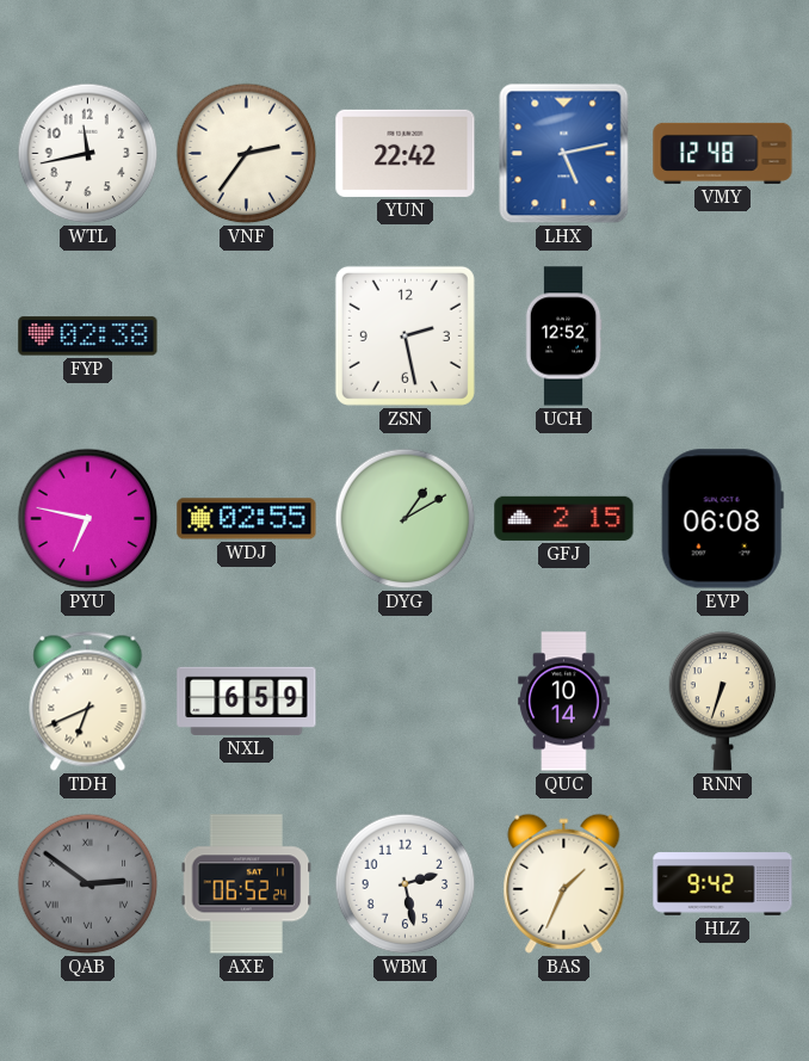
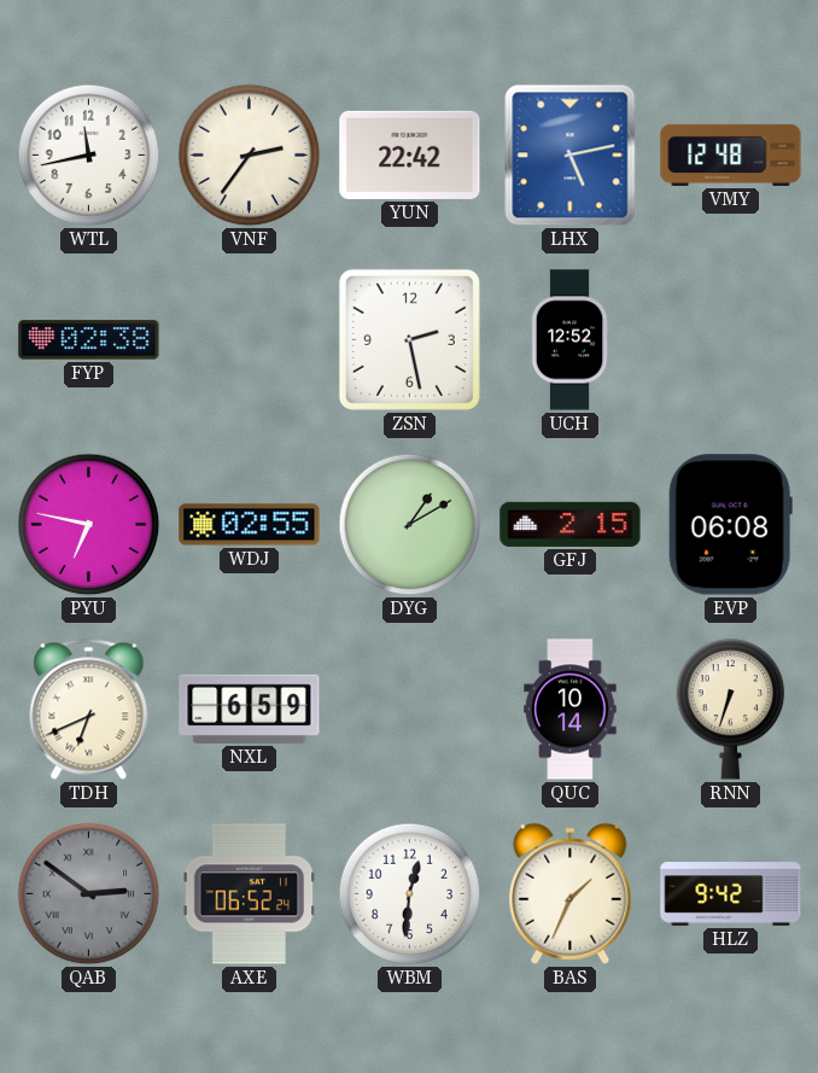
WBM: 2:28 -> 12:31
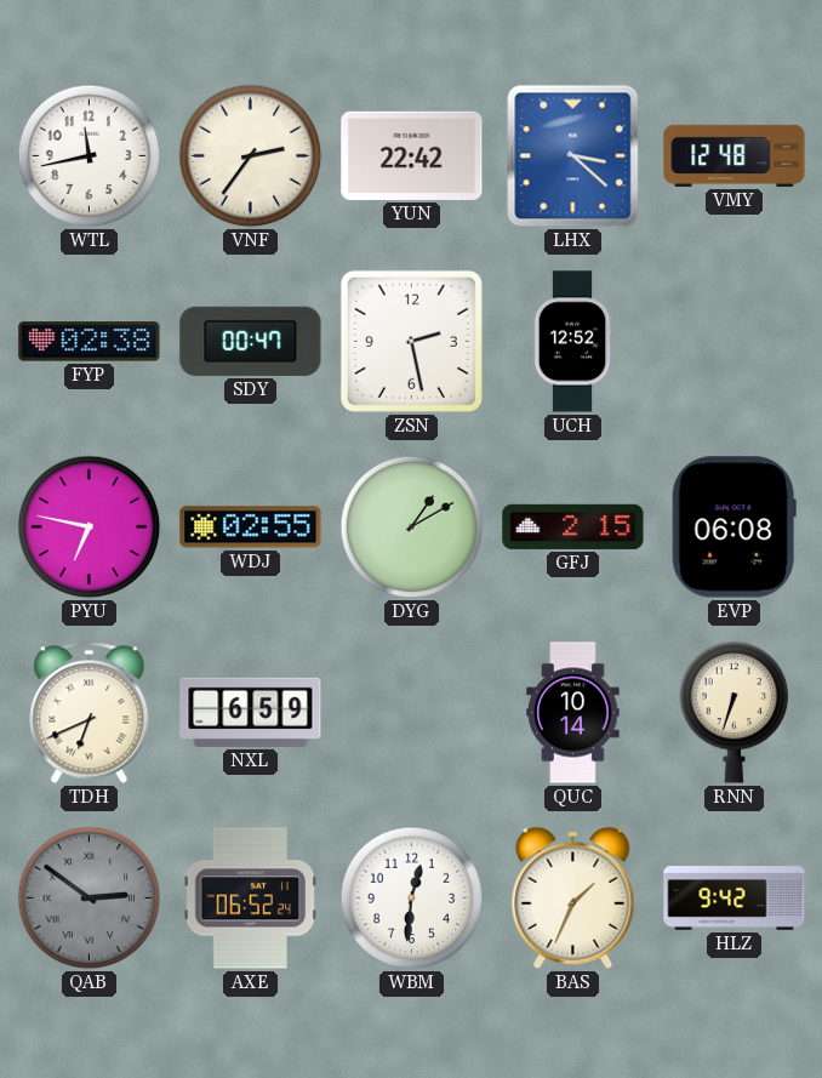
LHX: 5:13 -> 3:22
SDY: none -> 00:47
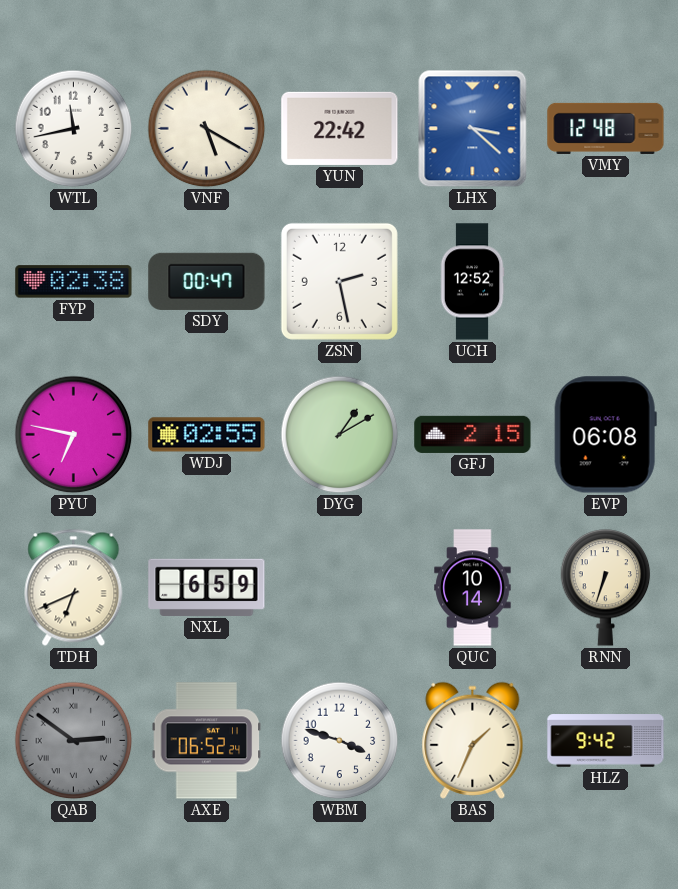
VNF: 2:36 -> 5:20
WBM: 12:31 -> 3:48
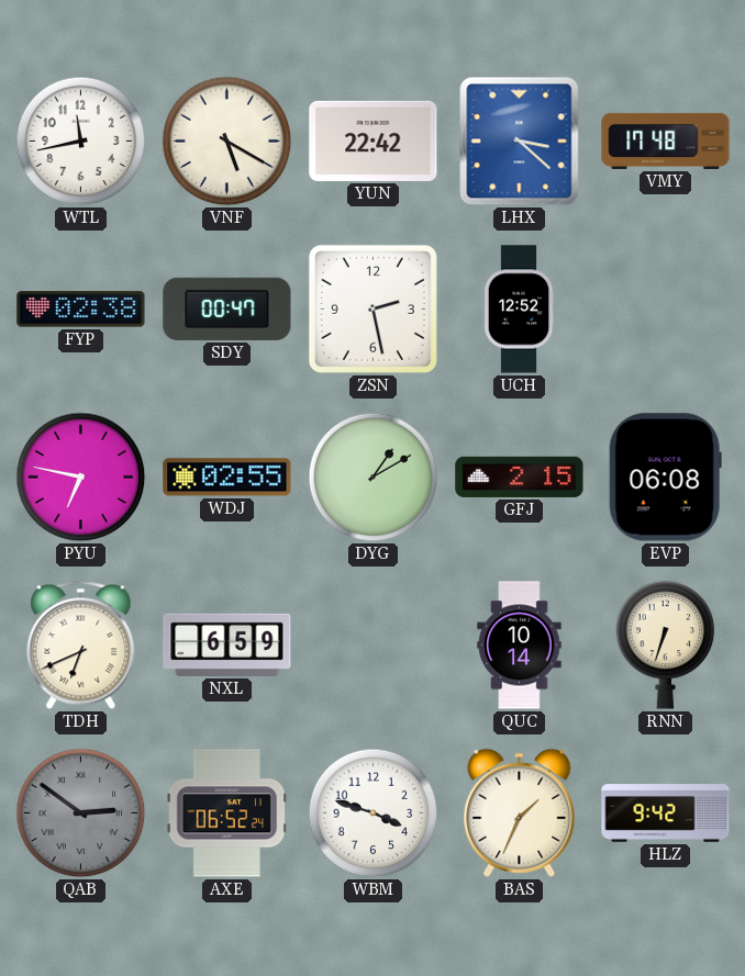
VMY: 12:48 -> 17:48
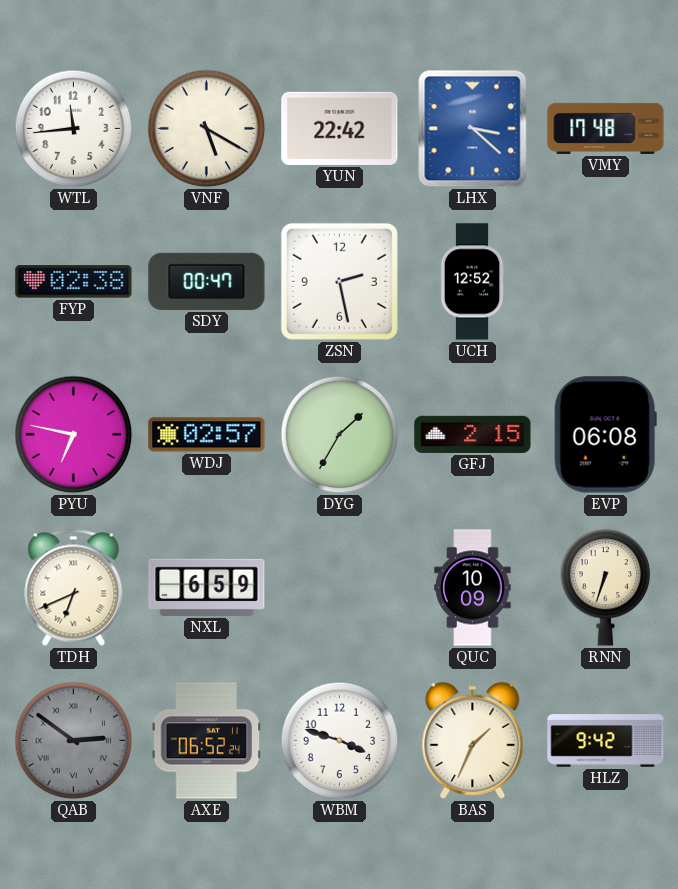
WTL: 11:43 -> 11:44
WDJ: 02:55 -> 02:57
DYG: 1:10 -> 1:35
QUC: 10:14 -> 10:09
